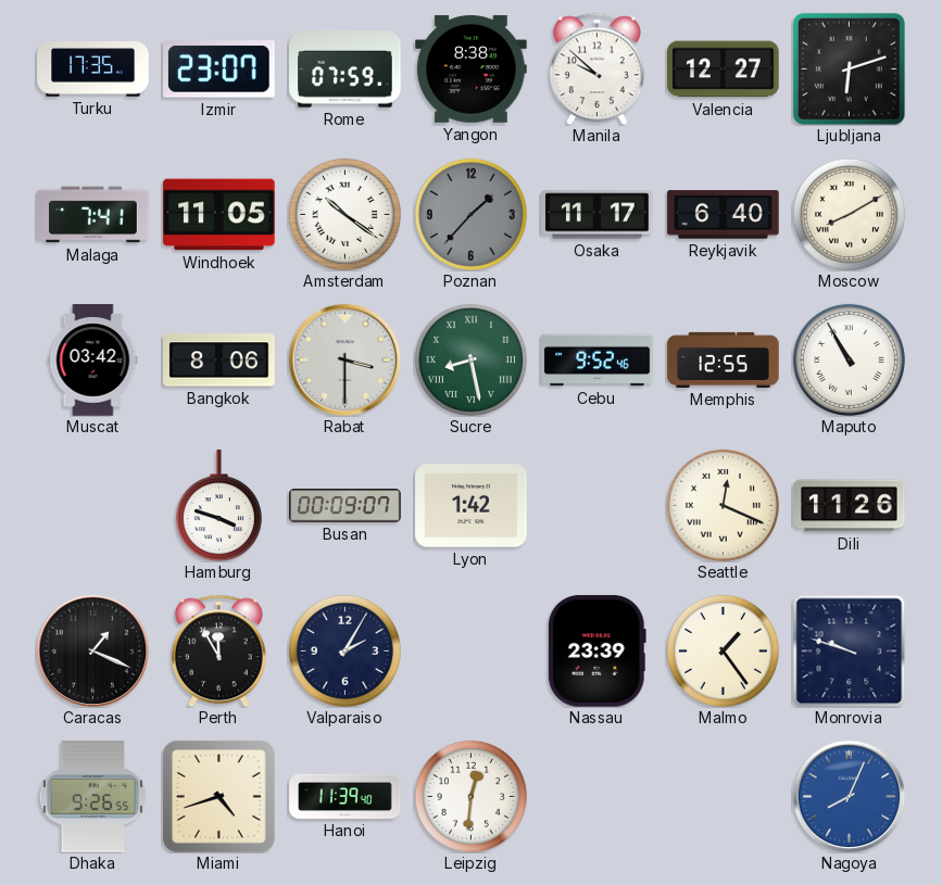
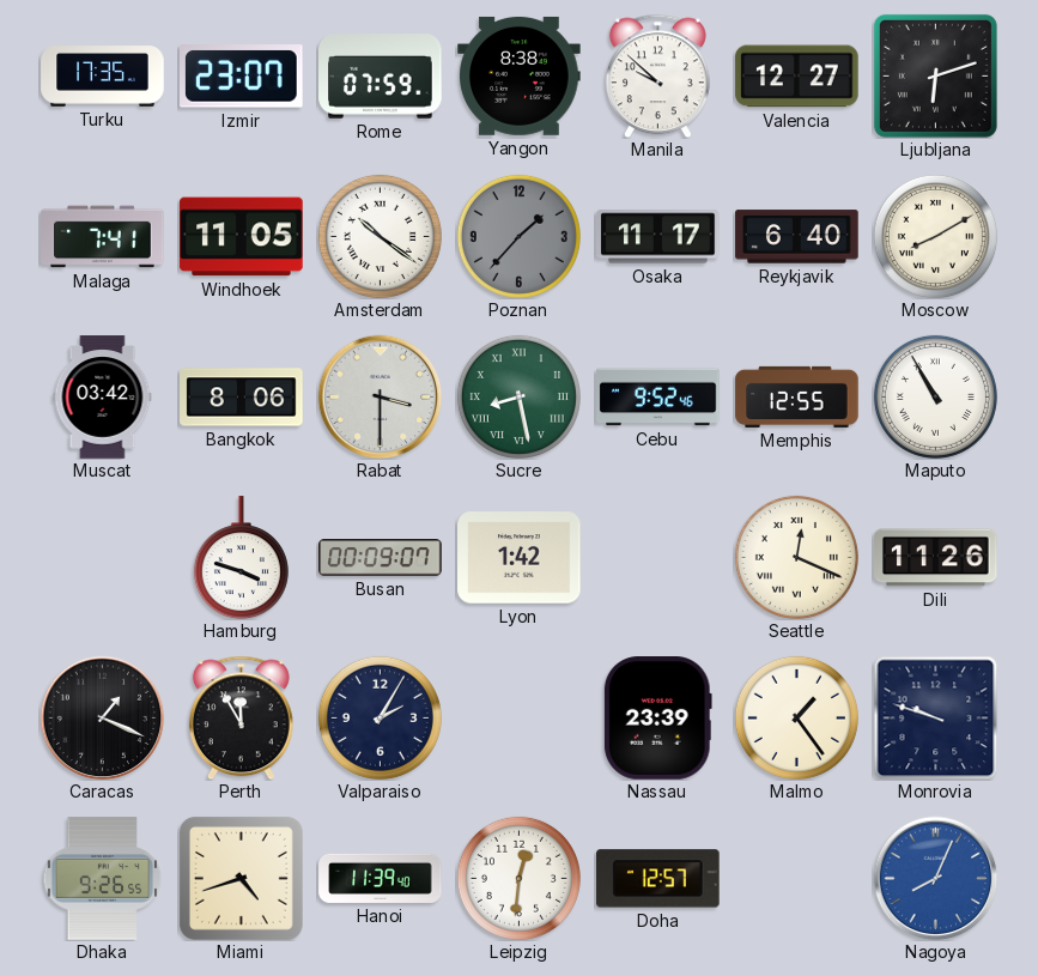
Doha: none -> 12:57
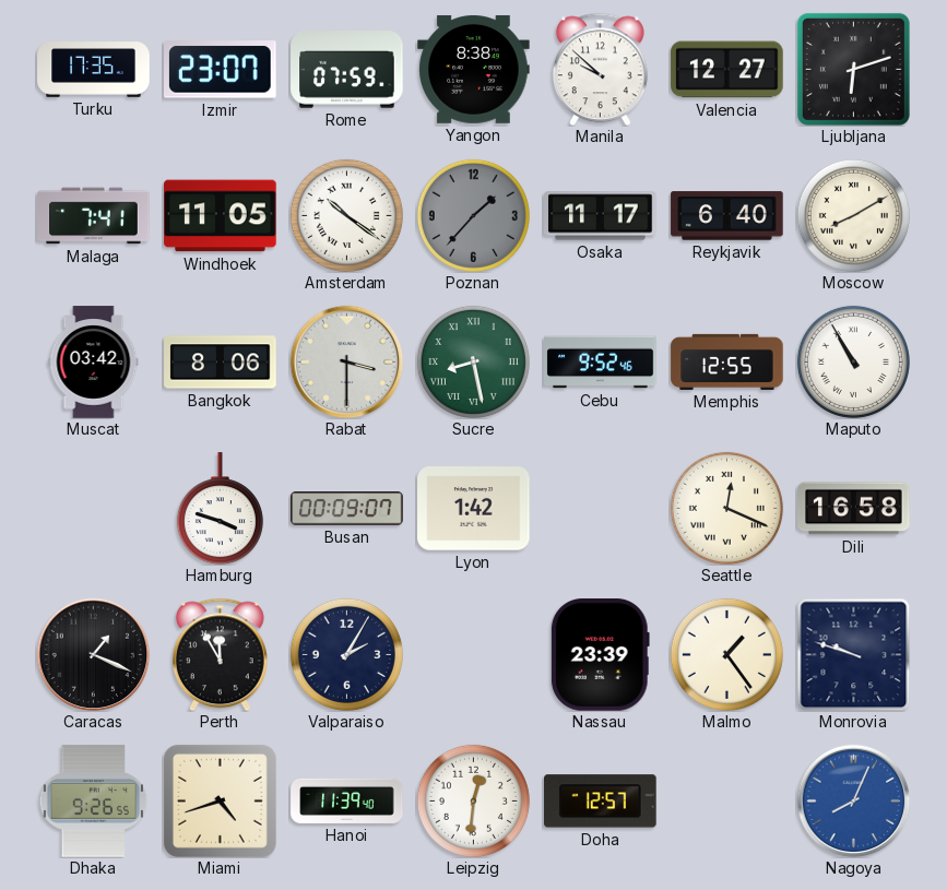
Dili: 11:26 -> 16:58
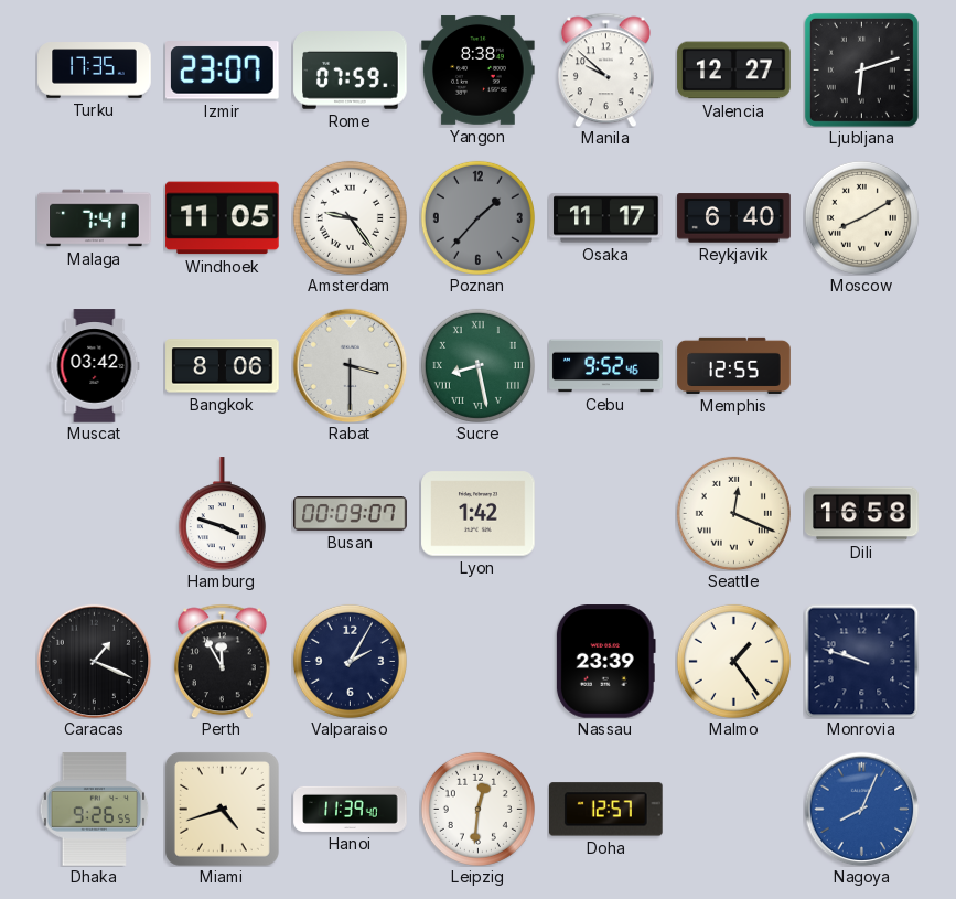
Amsterdam: 10:21 -> 9:24
Maputo: 10:55 -> none
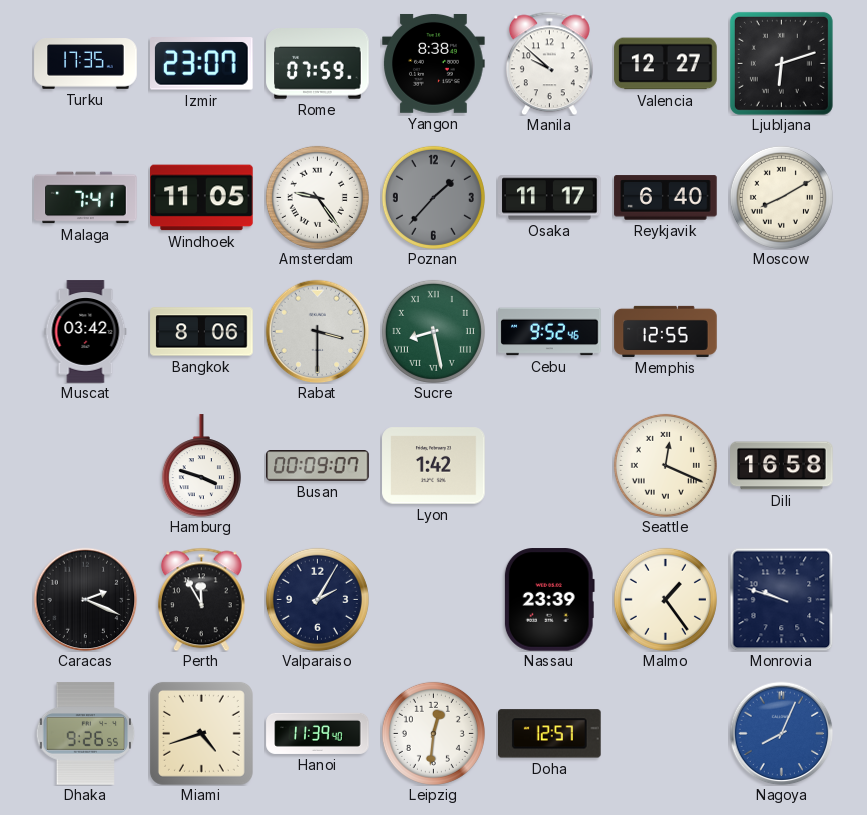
Caracas: 1:19 -> 2:19
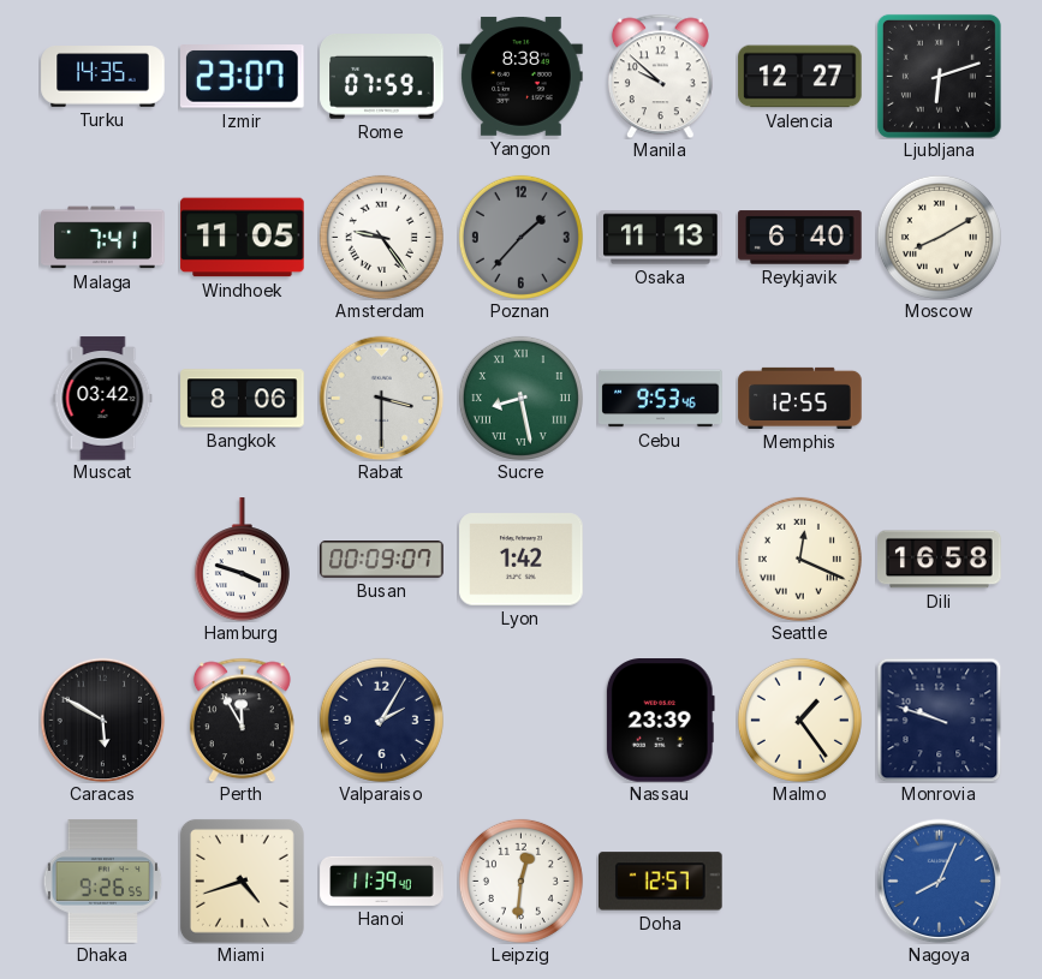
Turku: 17:35 -> 14:35
Osaka: 11:17 -> 11:13
Cebu: 9:52 -> 9:53
Caracas: 2:19 -> 5:50
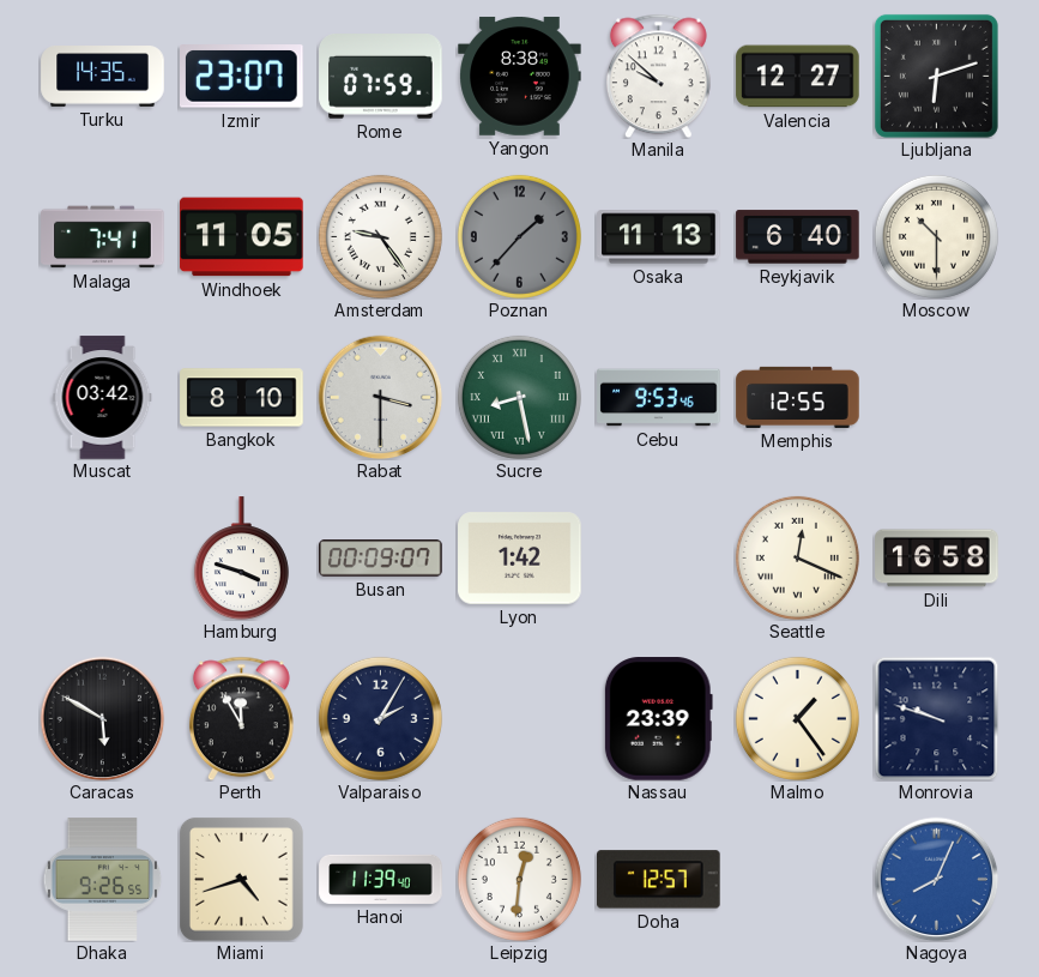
Moscow: 8:10 -> 10:30
Bangkok: 8:06 -> 8:10
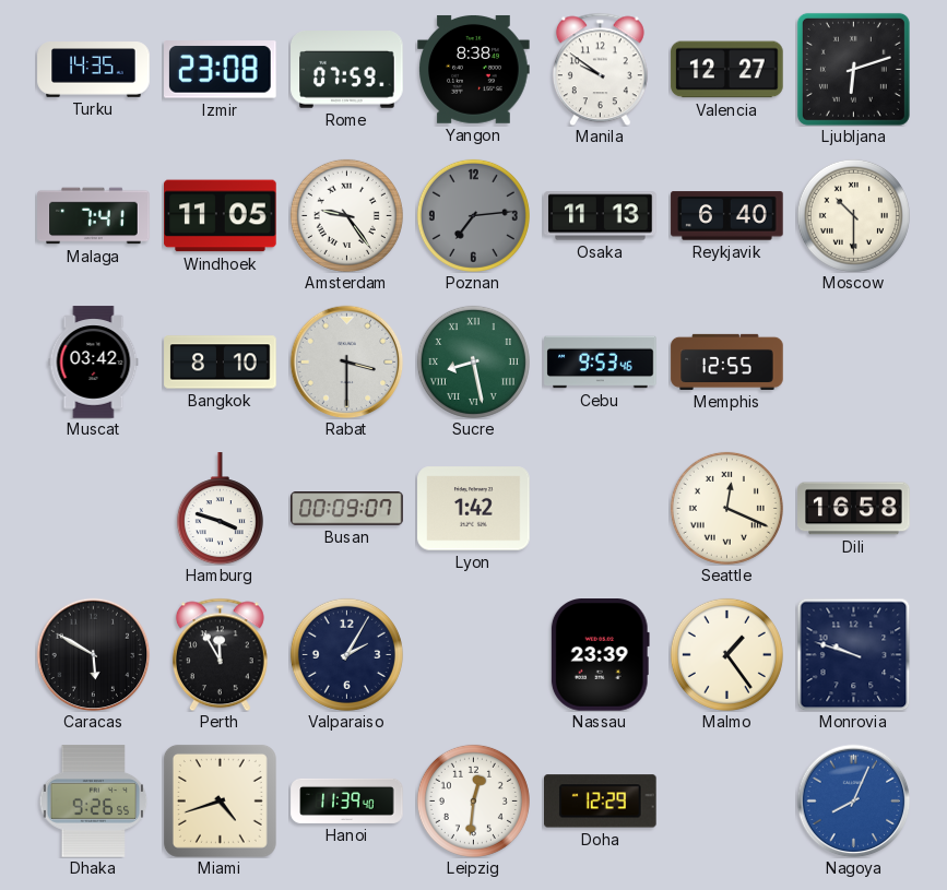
Izmir: 23:07 -> 23:08
Manila: 9:52 -> 9:51
Poznan: 1:37 -> 7:14
Doha: 12:57 -> 12:29
